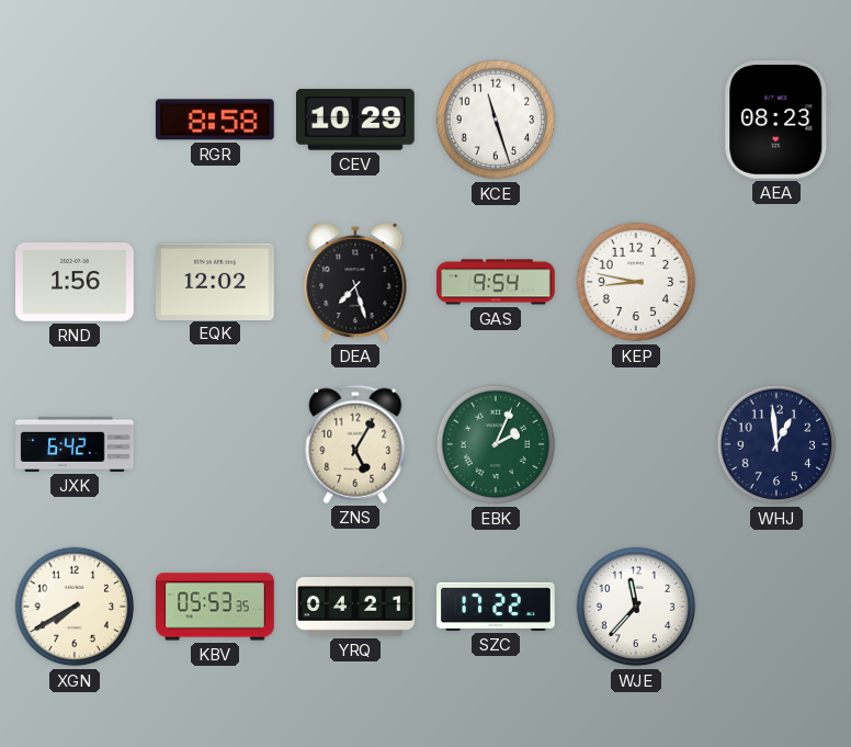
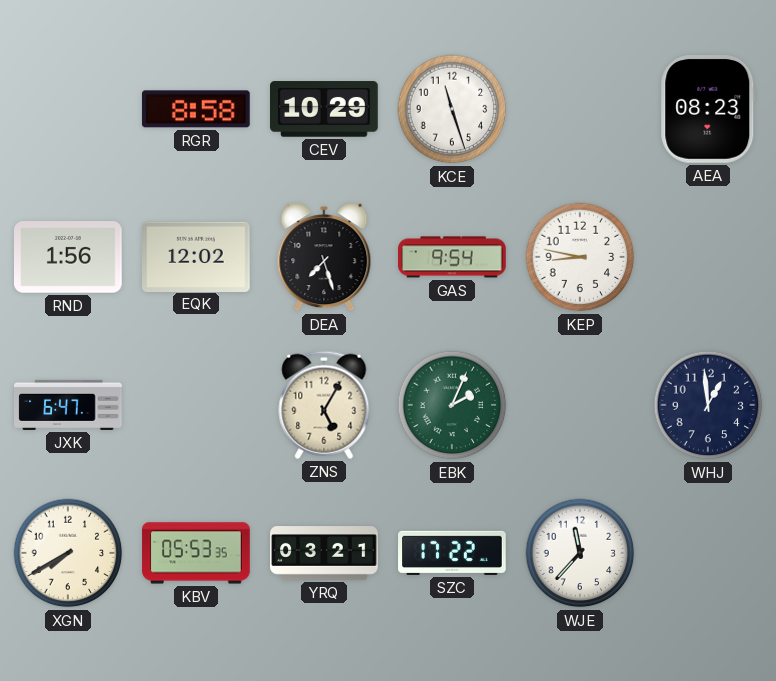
JXK: 6:42 -> 6:47
YRQ: 04:21 -> 03:21
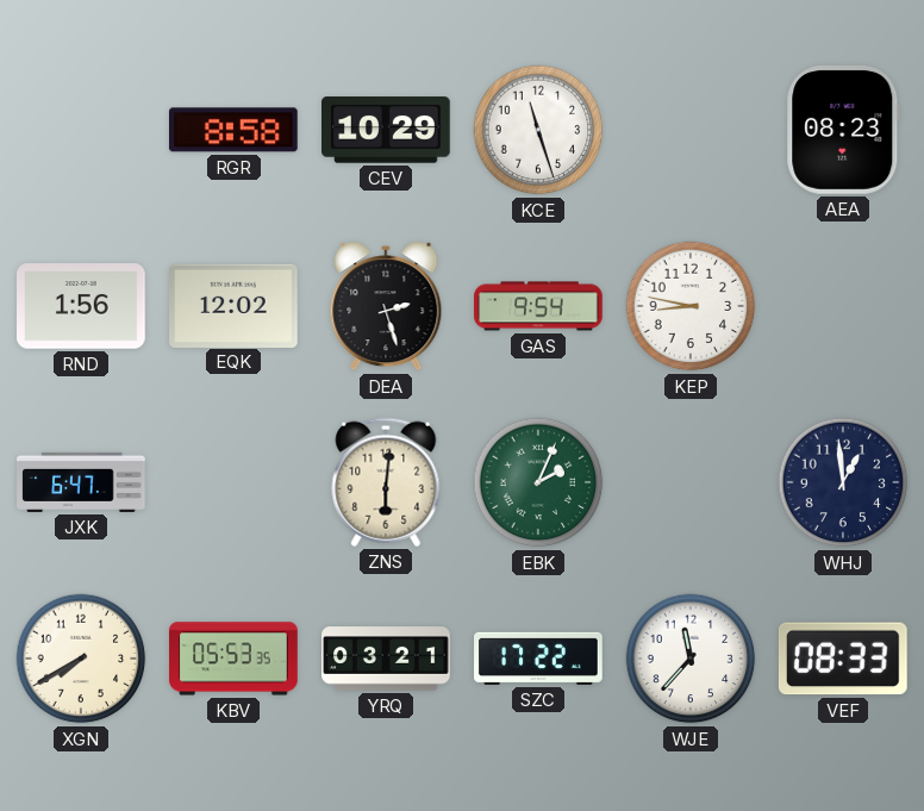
DEA: 7:27 -> 2:27
ZNS: 5:05 -> 6:01
VEF: none -> 08:33
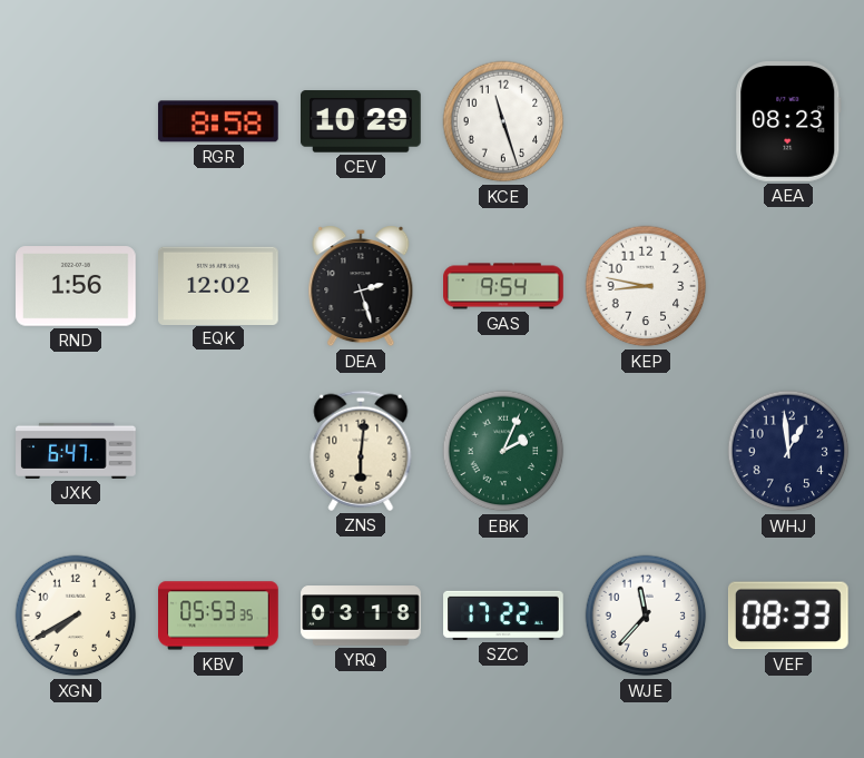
YRQ: 03:21 -> 03:18
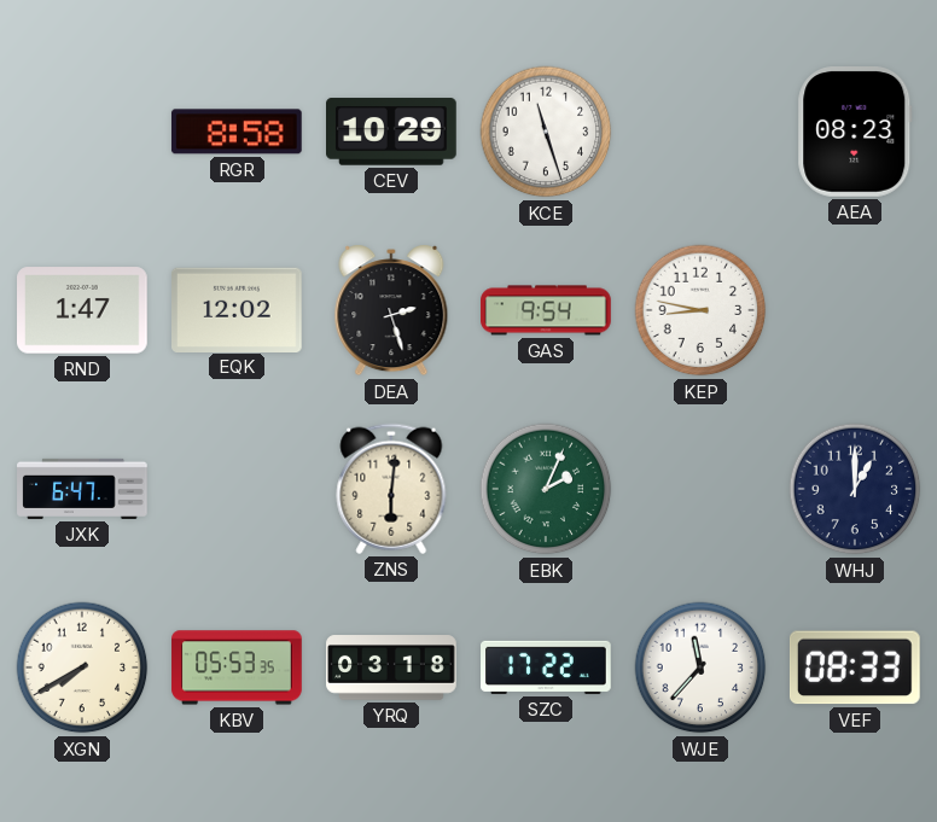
RND: 1:56 -> 1:47
WHJ: 12:59 -> 1:00
